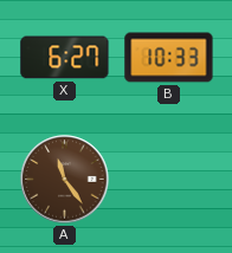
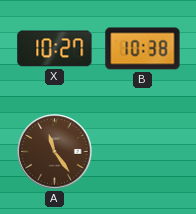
X: 6:27 -> 10:27
B: 10:33 -> 10:38
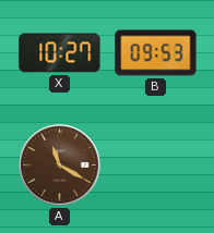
B: 10:38 -> 09:53
A: 11:24 -> 11:20
